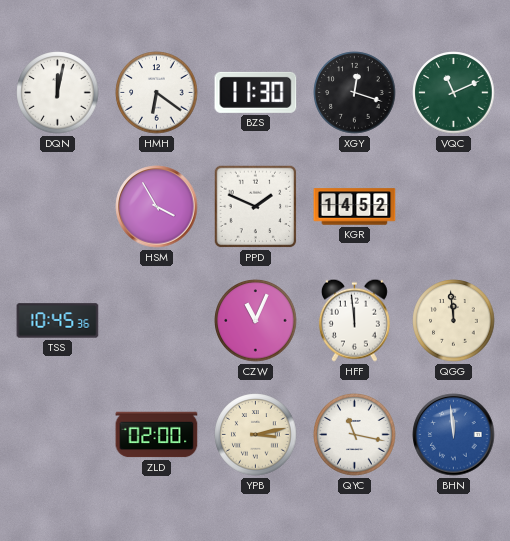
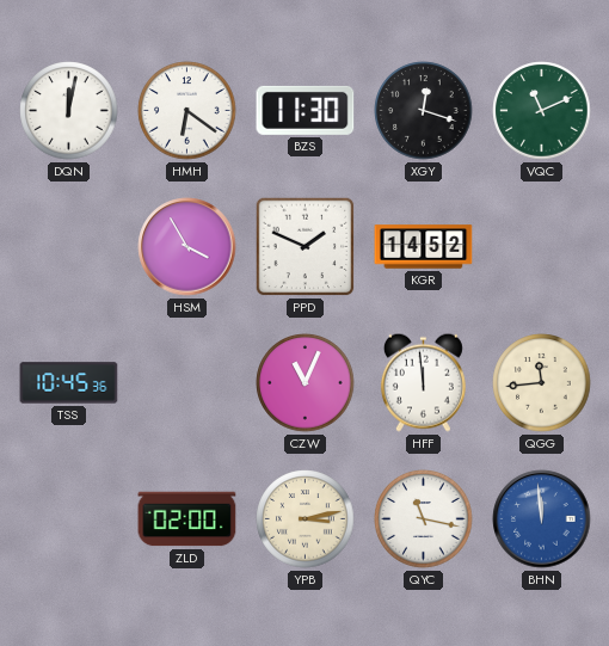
QGG: 11:59 -> 11:44
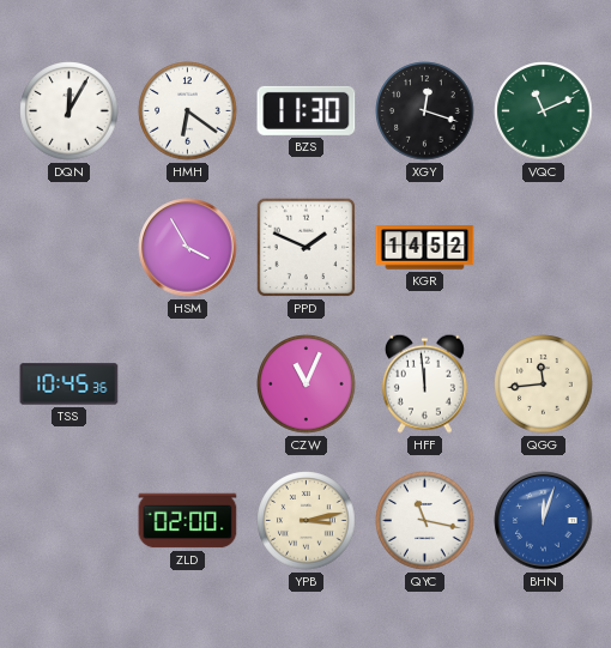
DQN: 12:02 -> 12:05
BHN: 11:59 -> 12:03
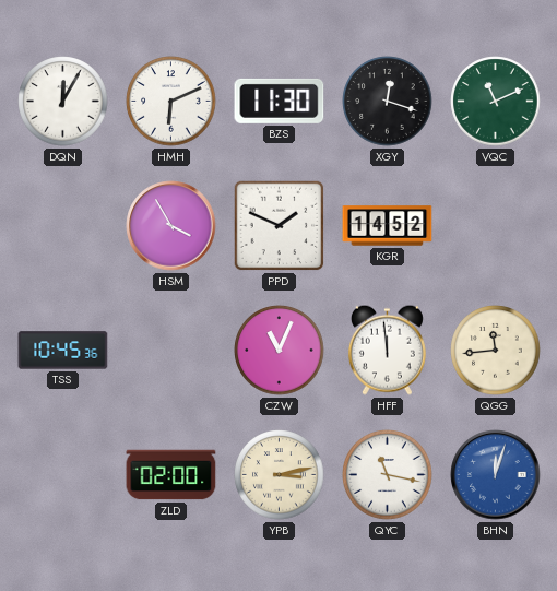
HMH: 6:21 -> 6:11
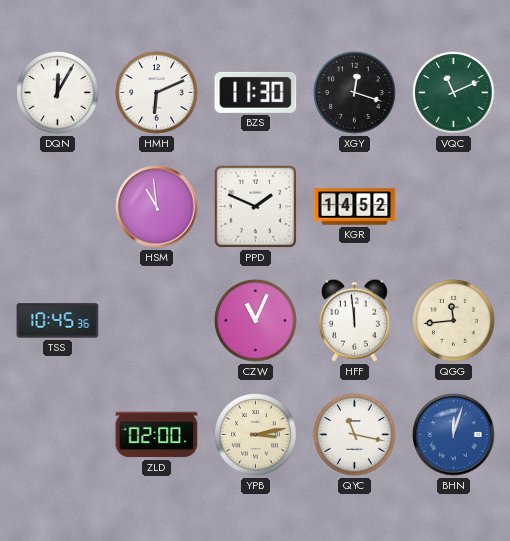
HSM: 3:55 -> 10:59
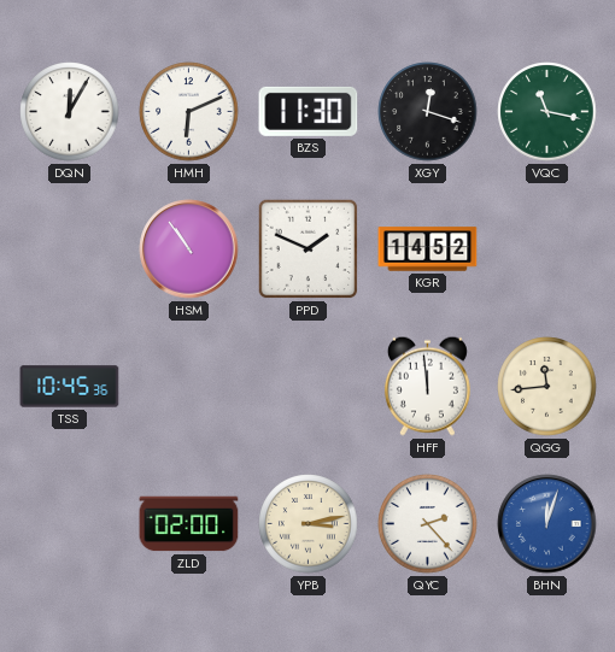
VQC: 11:11 -> 11:17
HSM: 10:59 -> 10:54
CZW: 11:04 -> none
QYC: 11:17 -> 2:23
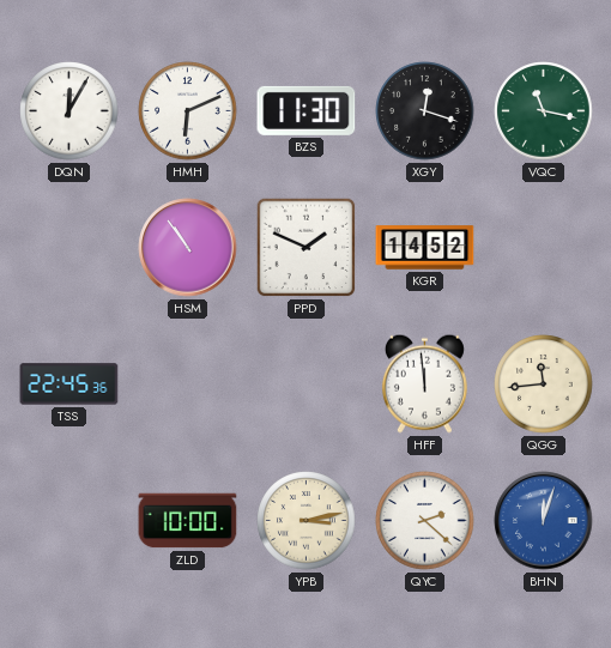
TSS: 10:45 -> 22:45
ZLD: 02:00 -> 10:00
QYC: 2:23 -> 2:22
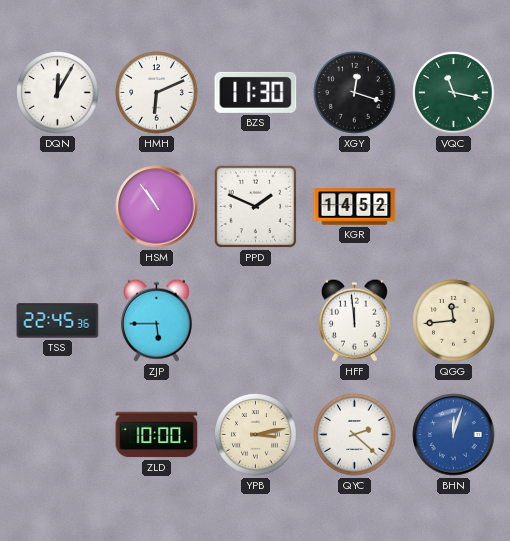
ZJP: none -> 5:45
